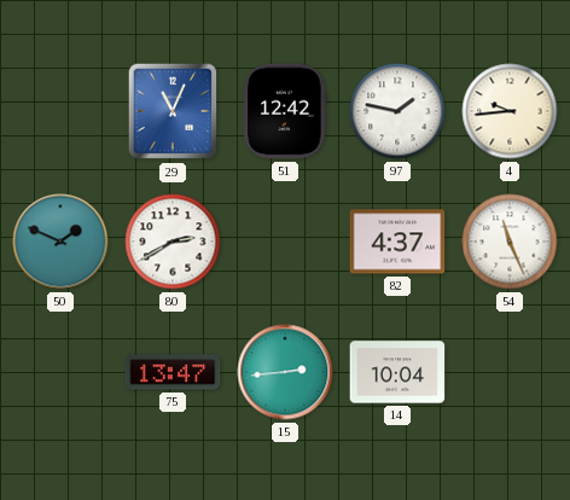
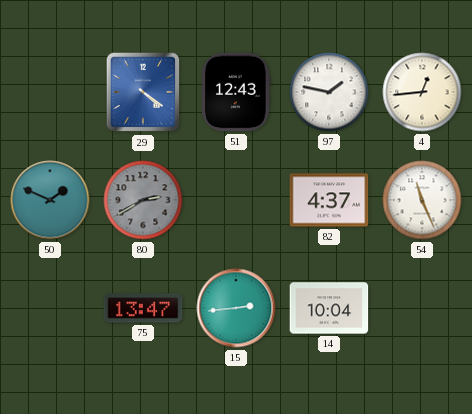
29: 11:04 -> 4:21
51: 12:42 -> 12:43
4: 9:44 -> 12:44
80 dial: white -> grey
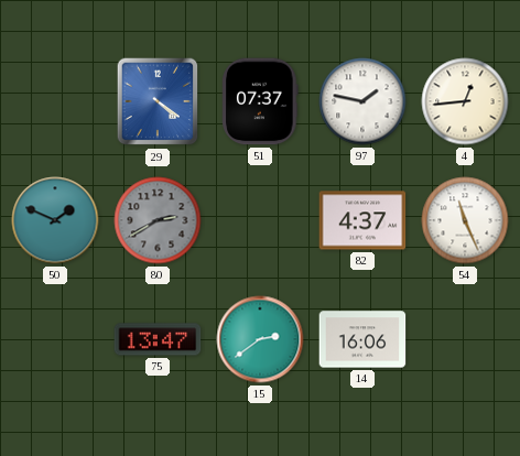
51: 12:43 -> 07:37
15: 2:44 -> 2:39
14: 10:04 -> 16:06
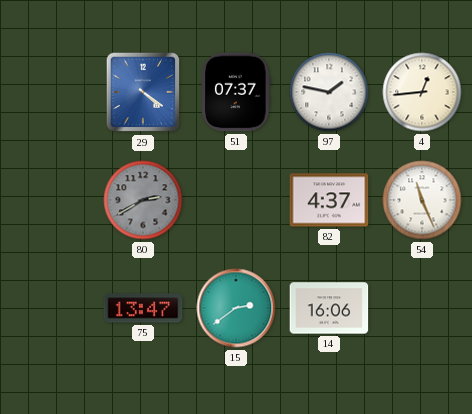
50: 1:49 -> none
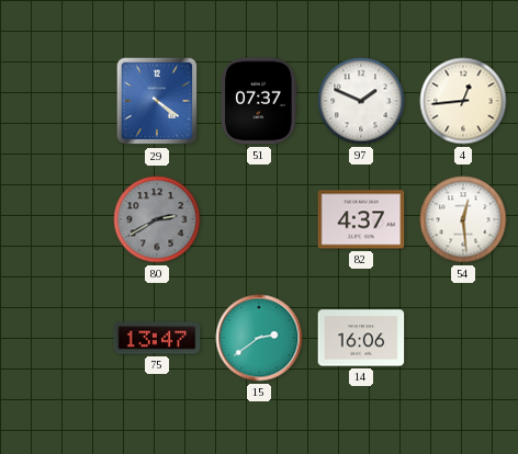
97: 1:47 -> 1:49
54: 11:26 -> 12:29
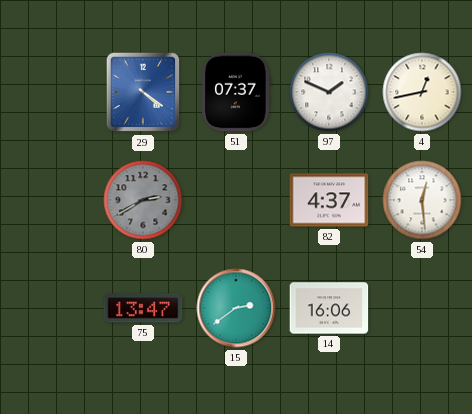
4: 12:44 -> 12:43
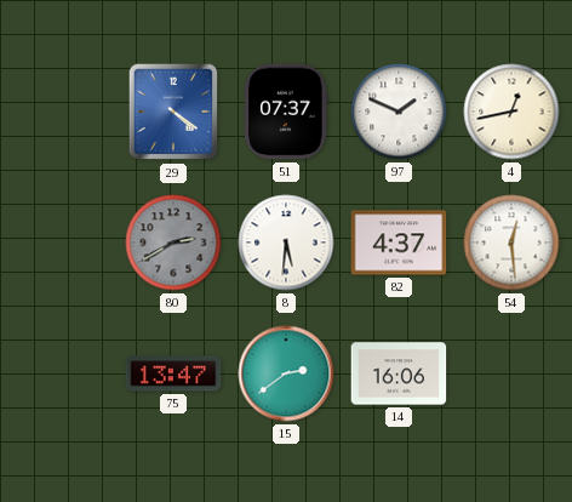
8: none -> 5:31
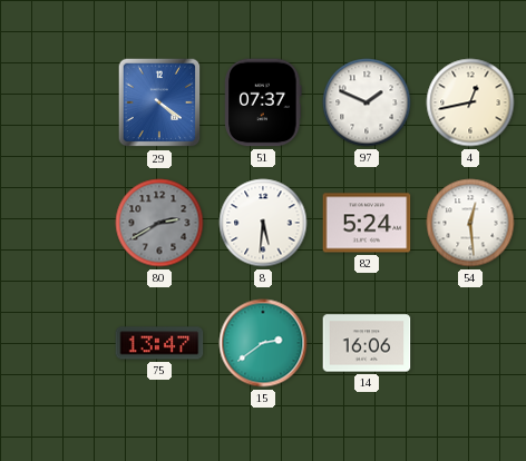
82: 4:37 -> 5:24
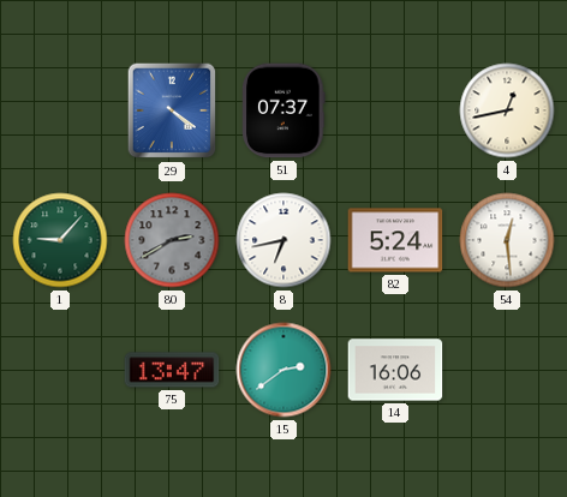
97: 1:49 -> none
1: none -> 9:07
8: 5:31 -> 6:43
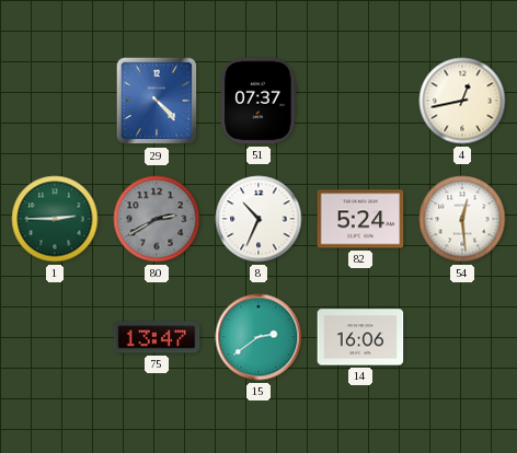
29: 4:21 -> 4:23
1: 9:07 -> 2:45
8: 6:43 -> 10:34
